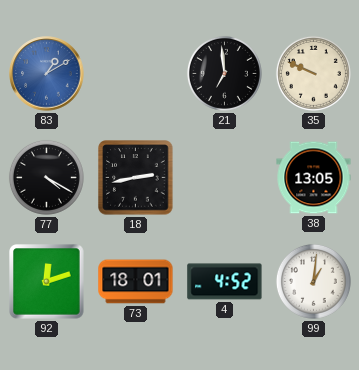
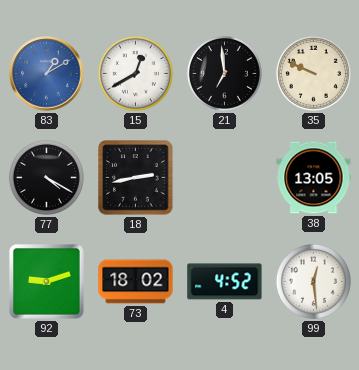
15: none -> 12:40
92: 12:12 -> 9:12
73: 18:01 -> 18:02
99: 1:01 -> 12:29
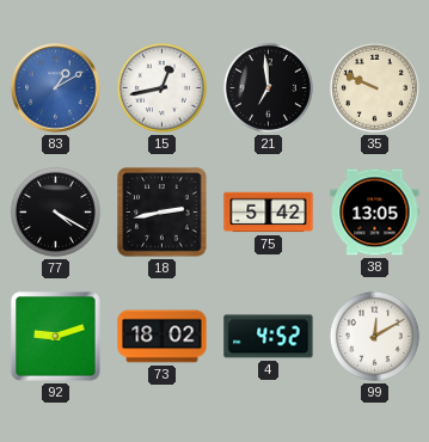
15: 12:40 -> 12:43
75: none -> 5:42
99: 12:29 -> 12:10
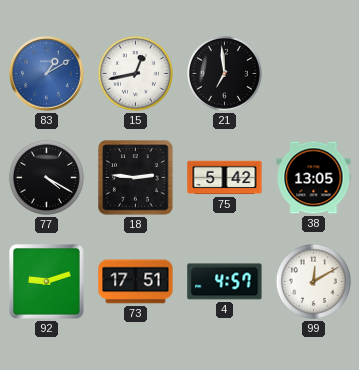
35: 9:49 -> none
18: 2:43 -> 2:46
73: 18:02 -> 17:51
4: 4:52 -> 4:57
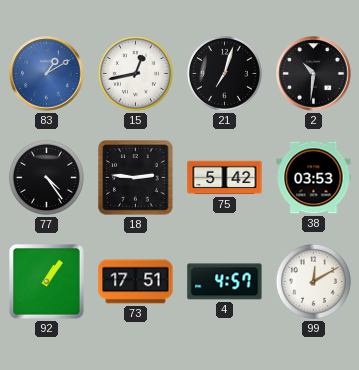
21: 6:59 -> 7:03
2: none -> 10:31
77: 4:20 -> 4:24
38: 13:05 -> 03:53
92: 9:12 -> 1:06
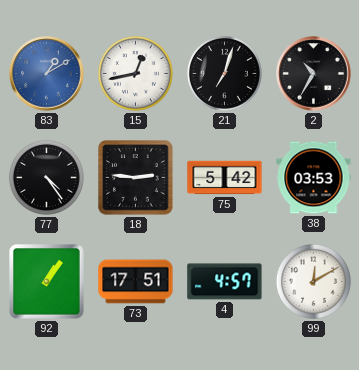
2: 10:31 -> 10:35
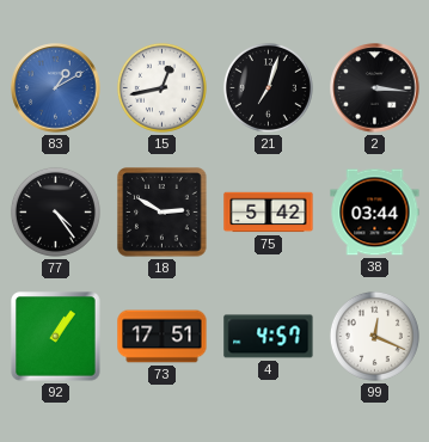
2: 10:35 -> 3:16
18: 2:46 -> 2:50
38: 03:53 -> 03:44
99: 12:10 -> 12:19
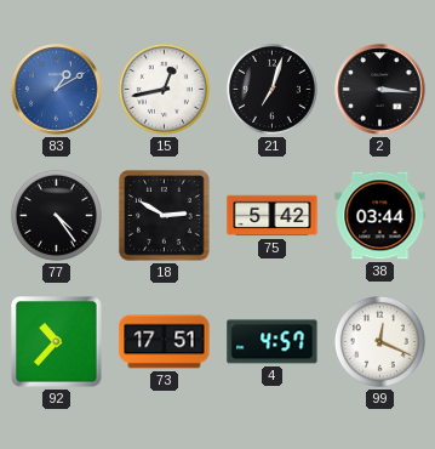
92: 1:06 -> 10:37
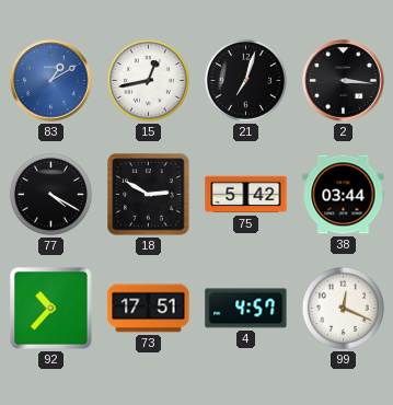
77: 4:24 -> 4:20
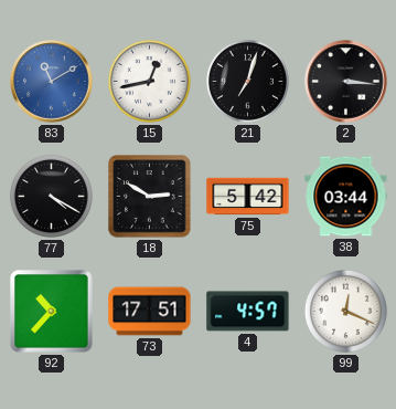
83: 1:10 -> 11:10
